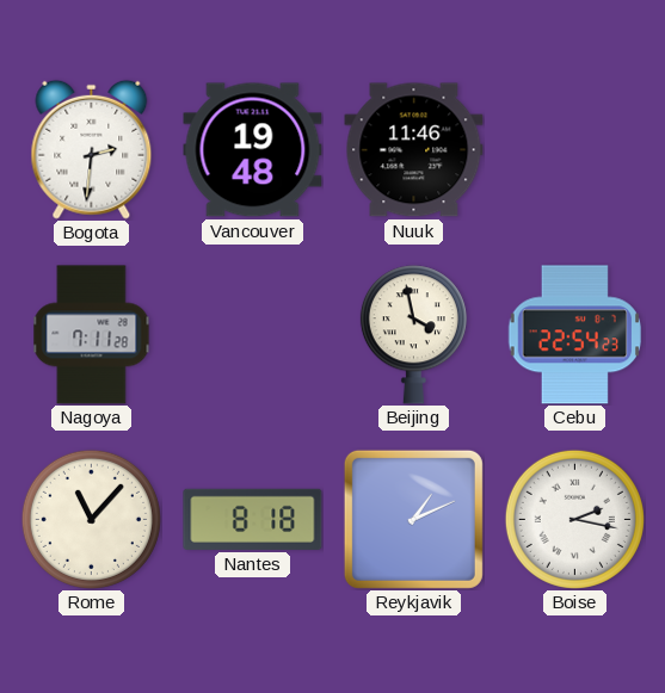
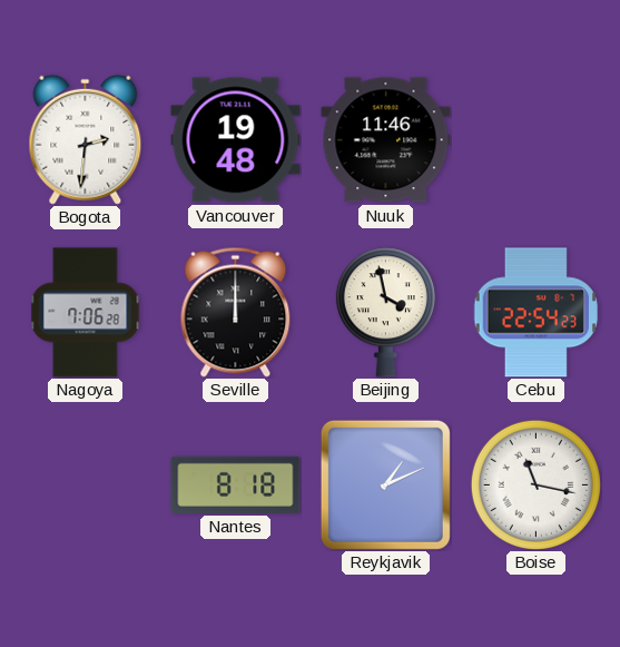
Nagoya: 7:11 -> 7:06
Seville: none -> 12:00
Rome: 11:07 -> none
Boise: 2:17 -> 11:17
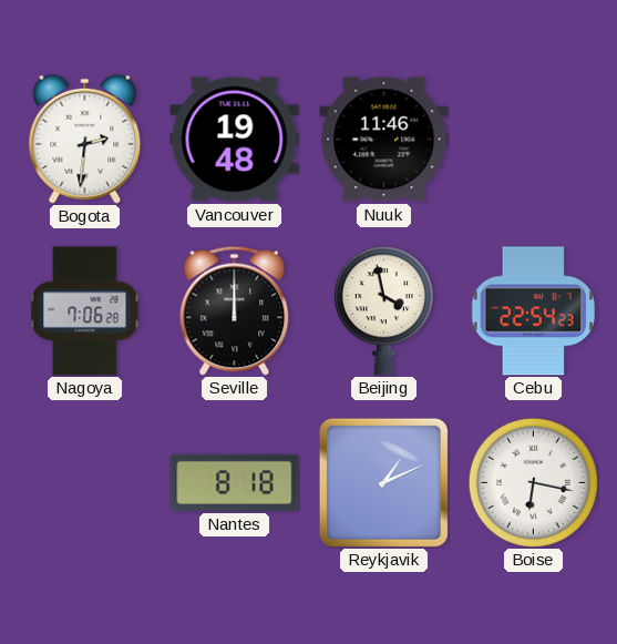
Boise: 11:17 -> 6:17
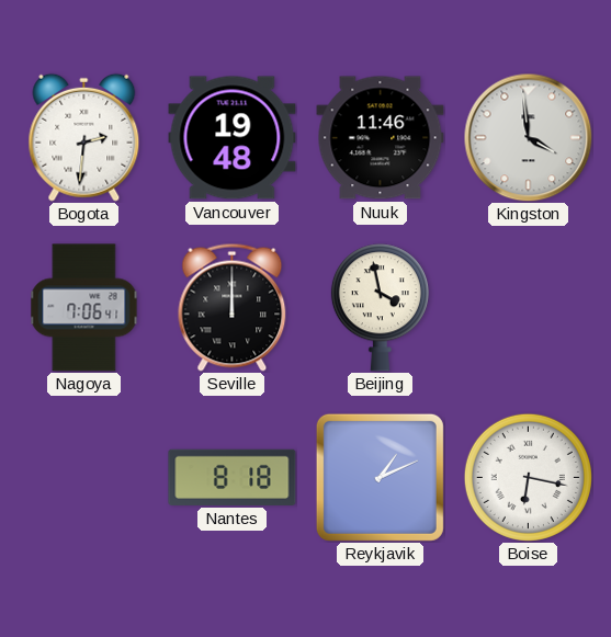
Kingston: none -> 3:59
Nagoya: 7:06:28 -> 7:06:41
Cebu: 22:54 -> none
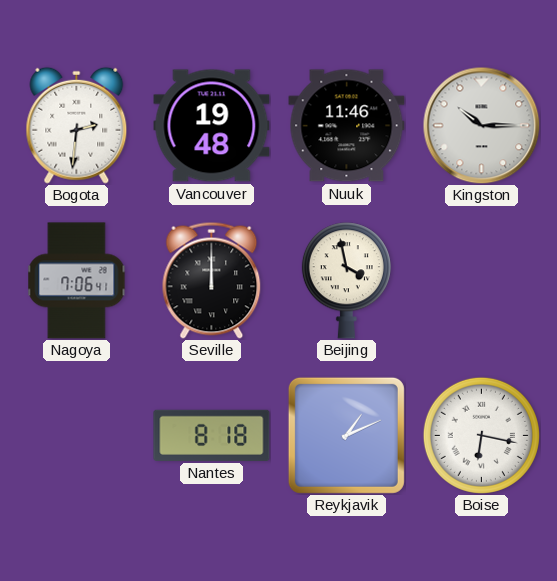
Kingston: 3:59 -> 10:15
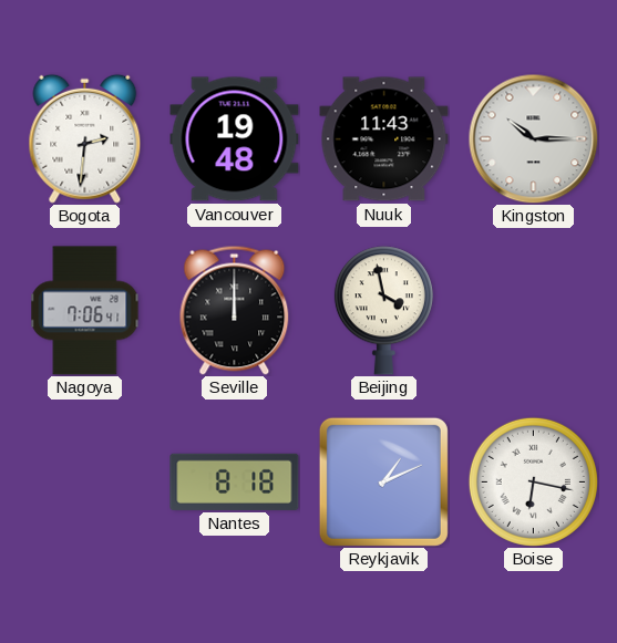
Nuuk: 11:46 -> 11:43
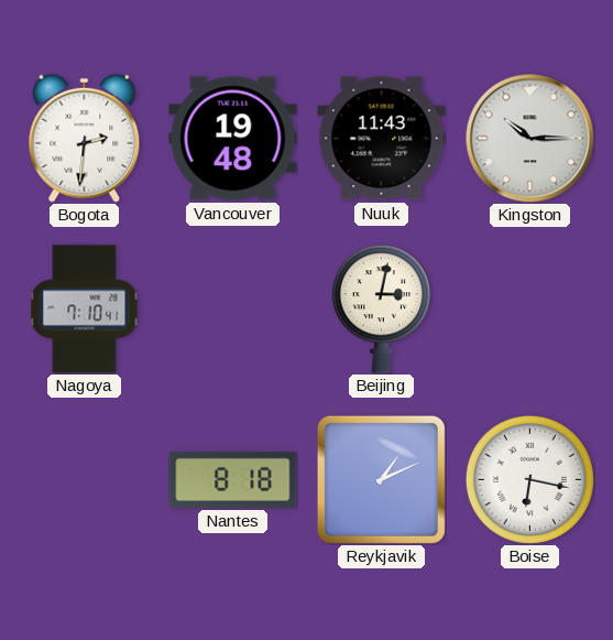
Nagoya: 7:06 -> 7:10
Seville: 12:00 -> none
Beijing: 3:58 -> 3:02
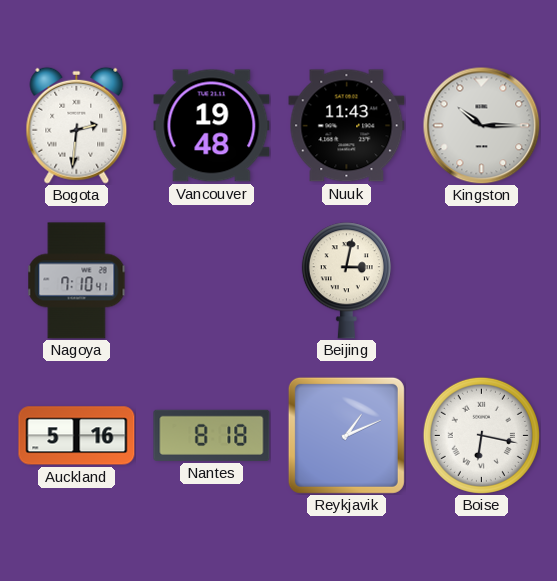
Auckland: none -> 5:16
